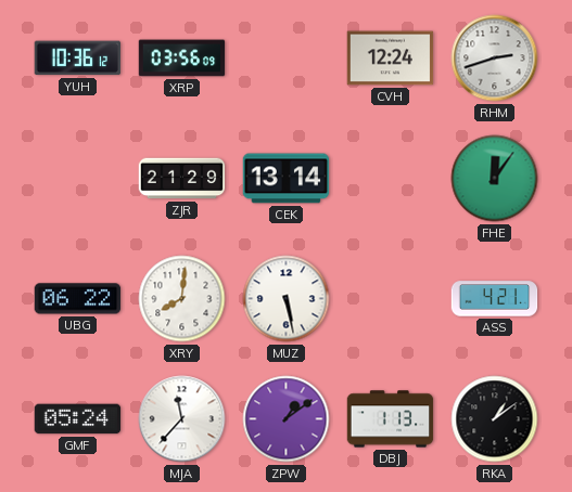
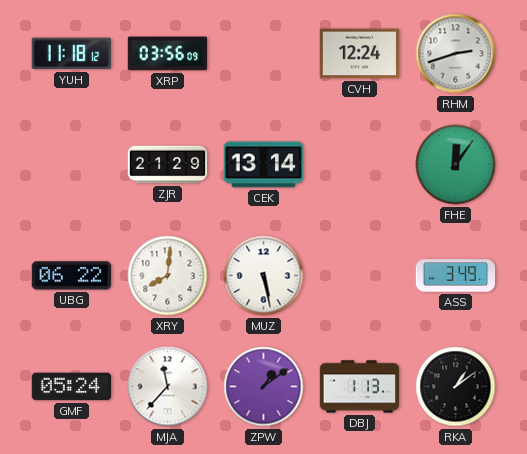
YUH: 10:36 -> 11:18
ASS: 4:21 -> 3:49
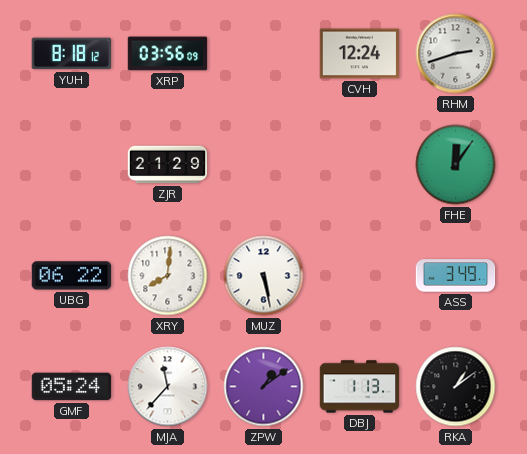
YUH: 11:18 -> 8:18
CEK: 13:14 -> none
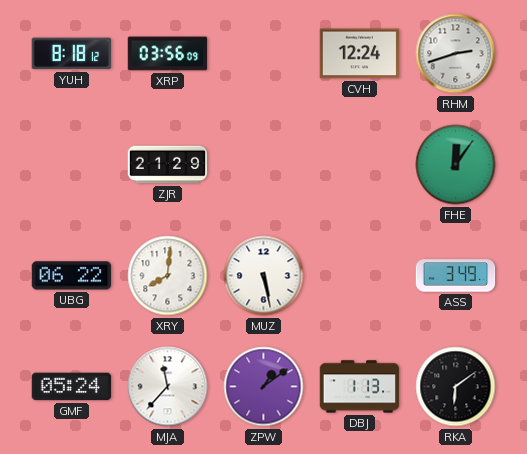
RKA: 1:09 -> 6:09
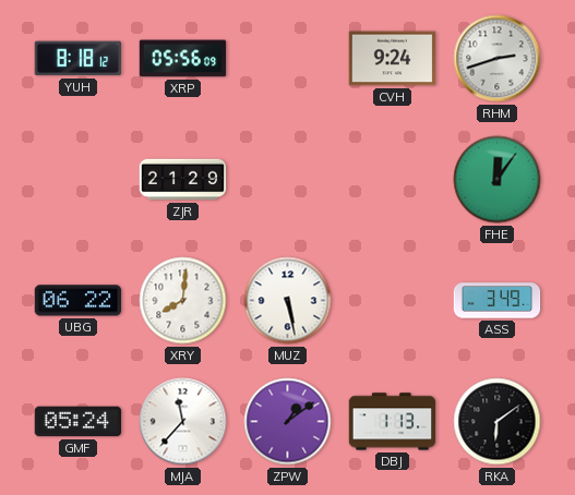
XRP: 03:56 -> 05:56
CVH: 12:24 -> 9:24
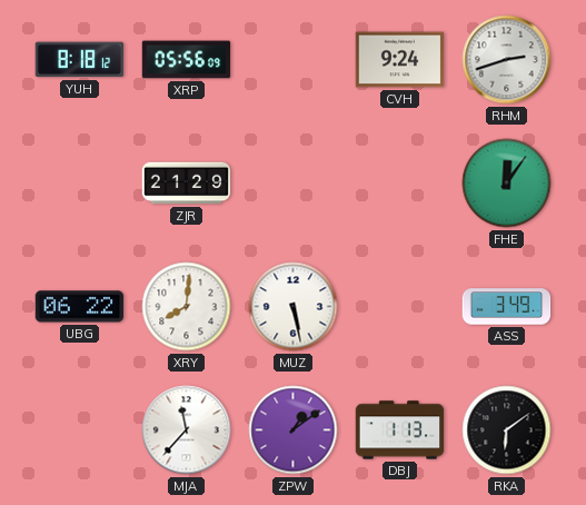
GMF: 05:24 -> none
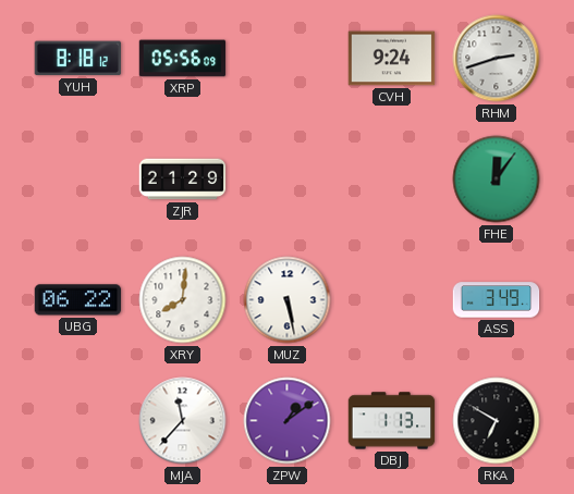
RKA: 6:09 -> 6:50
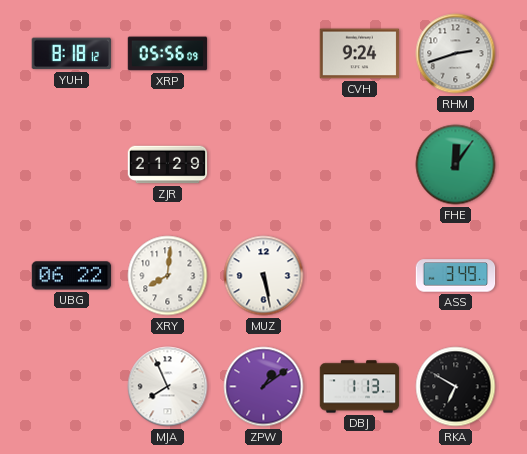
MJA: 11:37 -> 7:56
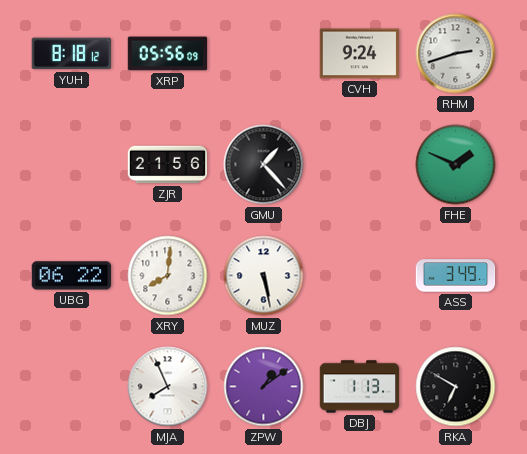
ZJR: 21:29 -> 21:56
GMU: none -> 1:23
FHE: 12:06 -> 1:49
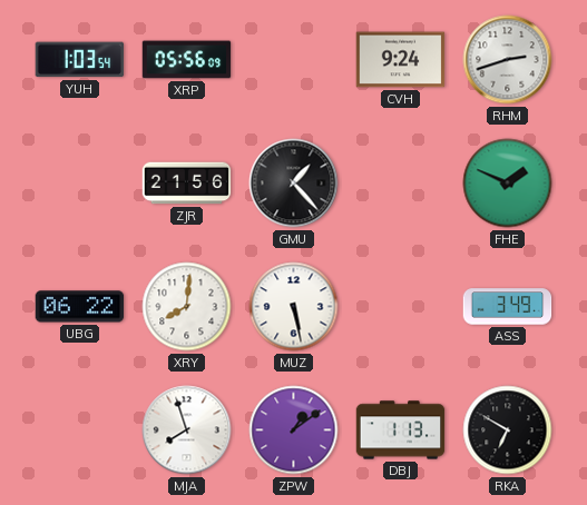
YUH: 8:18 -> 1:03
MJA: 7:56 -> 7:57
